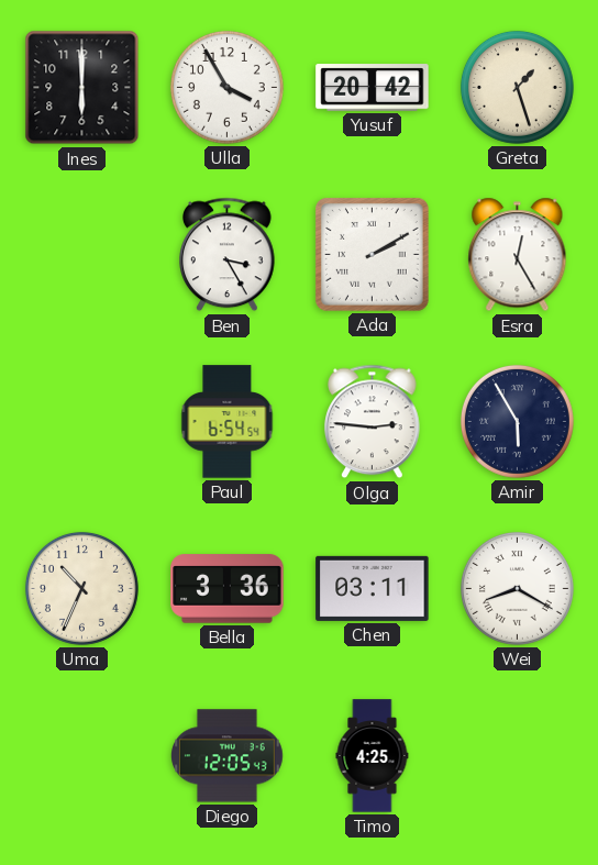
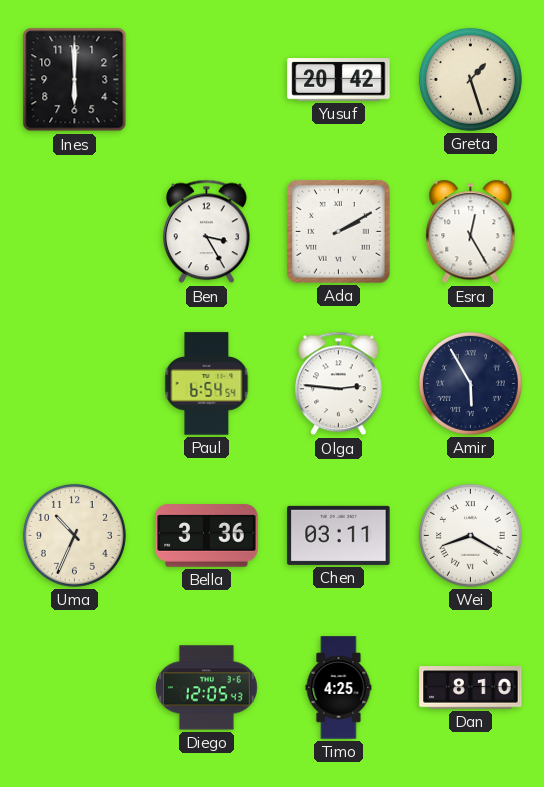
Ulla: 3:55 -> none
Dan: none -> 8:10
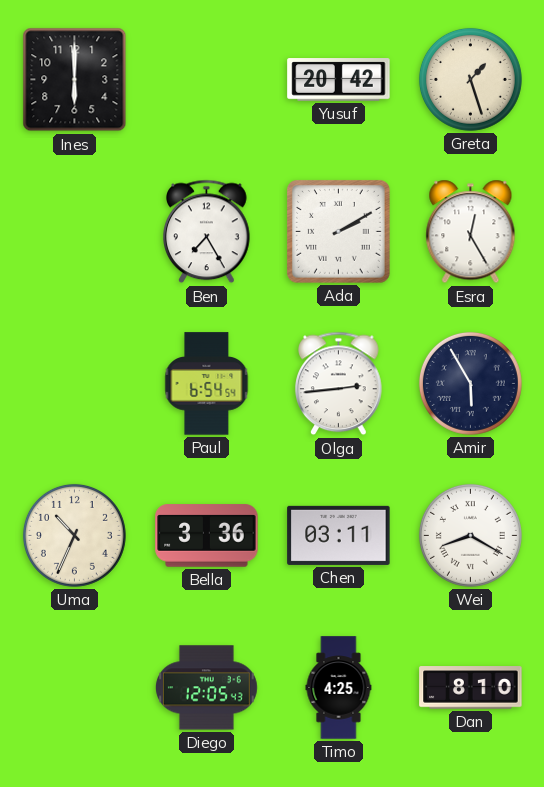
Ben: 3:25 -> 7:25
Olga: 2:46 -> 2:44
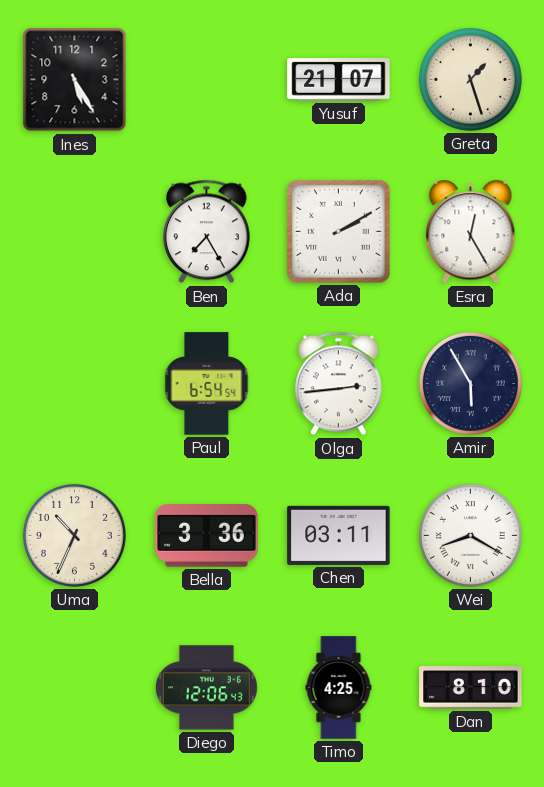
Ines: 6:00 -> 5:25
Yusuf: 20:42 -> 21:07
Diego: 12:05 -> 12:06
